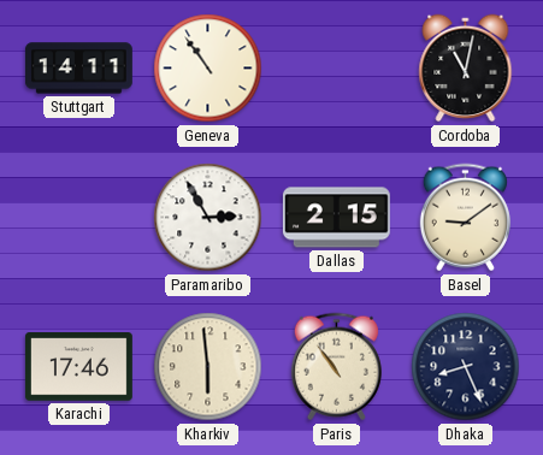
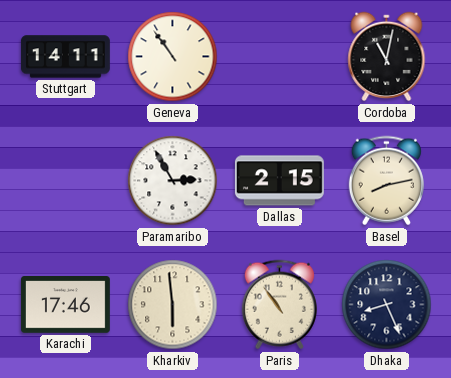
Basel: 9:09 -> 8:13
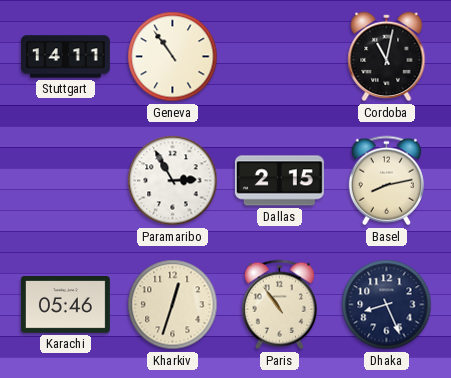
Karachi: 17:46 -> 05:46
Kharkiv: 5:59 -> 12:33
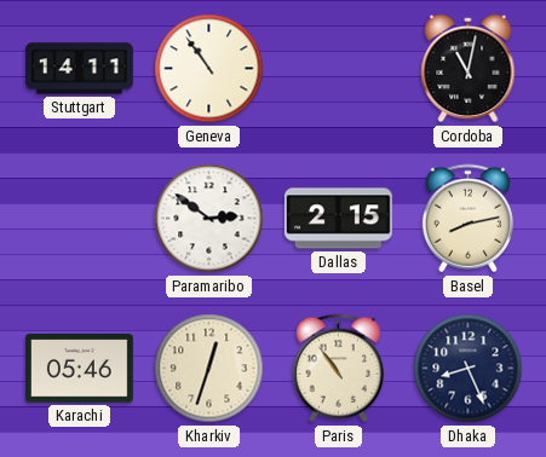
Paramaribo: 2:55 -> 2:51
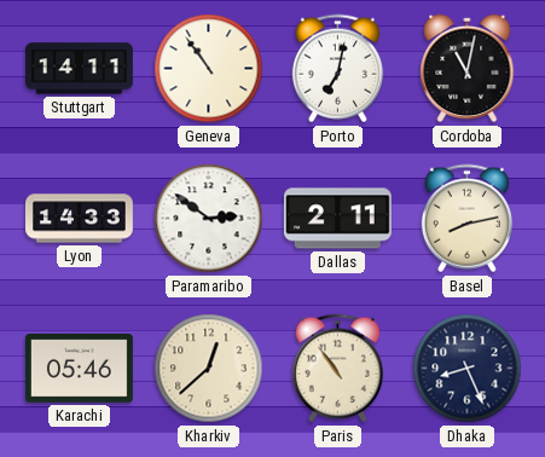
Porto: none -> 7:02
Lyon: none -> 14:33
Dallas: 2:15 -> 2:11
Kharkiv: 12:33 -> 12:38
